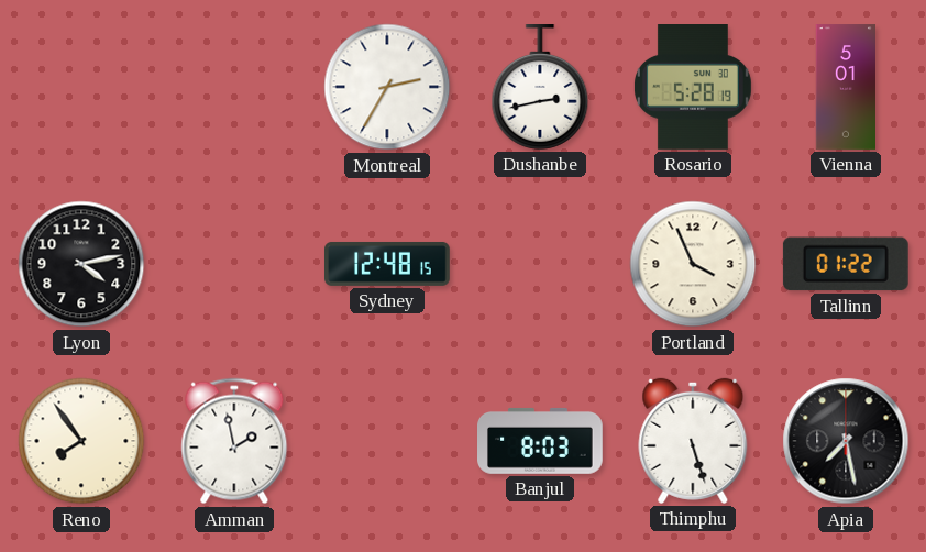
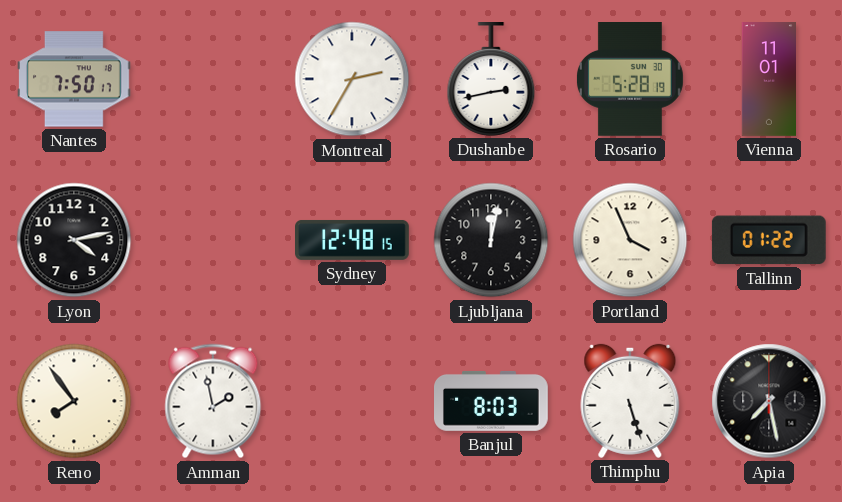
Nantes: none -> 7:50
Vienna: 5:01 -> 11:01
Ljubljana: none -> 12:02
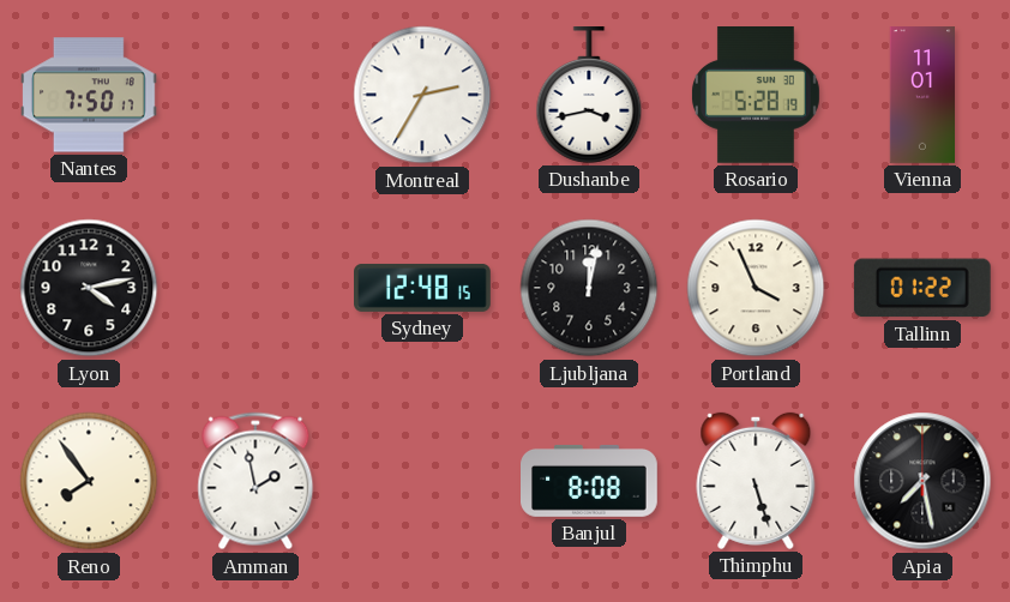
Dushanbe: 2:43 -> 3:43
Banjul: 8:03 -> 8:08
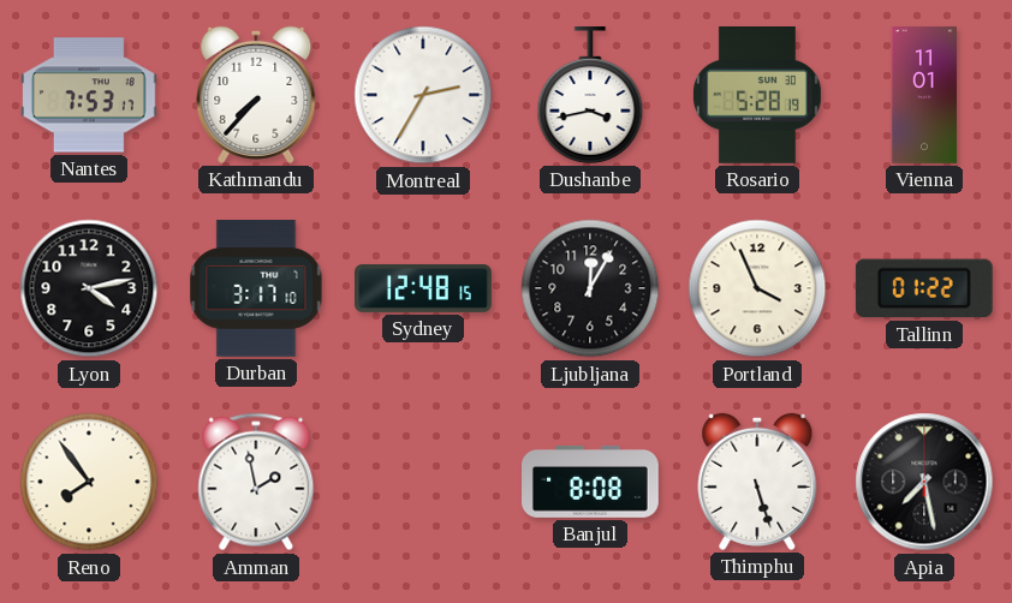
Nantes: 7:50 -> 7:53
Kathmandu: none -> 7:37
Durban: none -> 3:17
Ljubljana: 12:02 -> 12:05
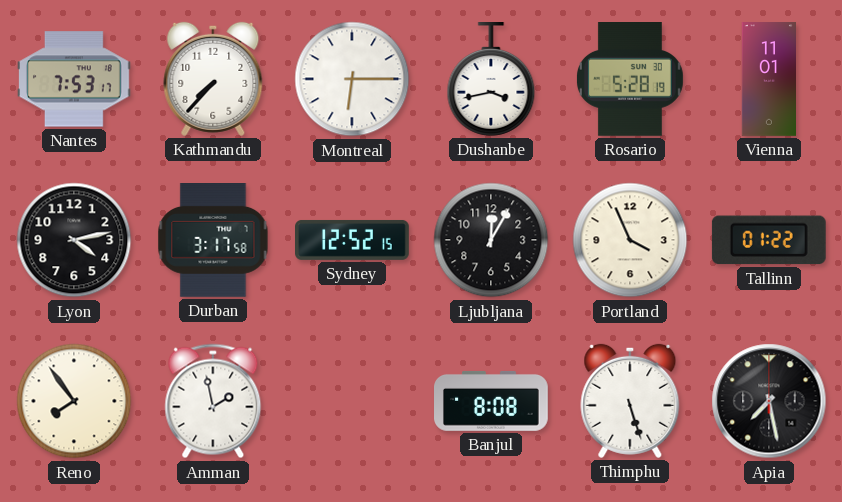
Montreal: 2:35 -> 6:15
Durban: 3:17:10 -> 3:17:58
Sydney: 12:48 -> 12:52
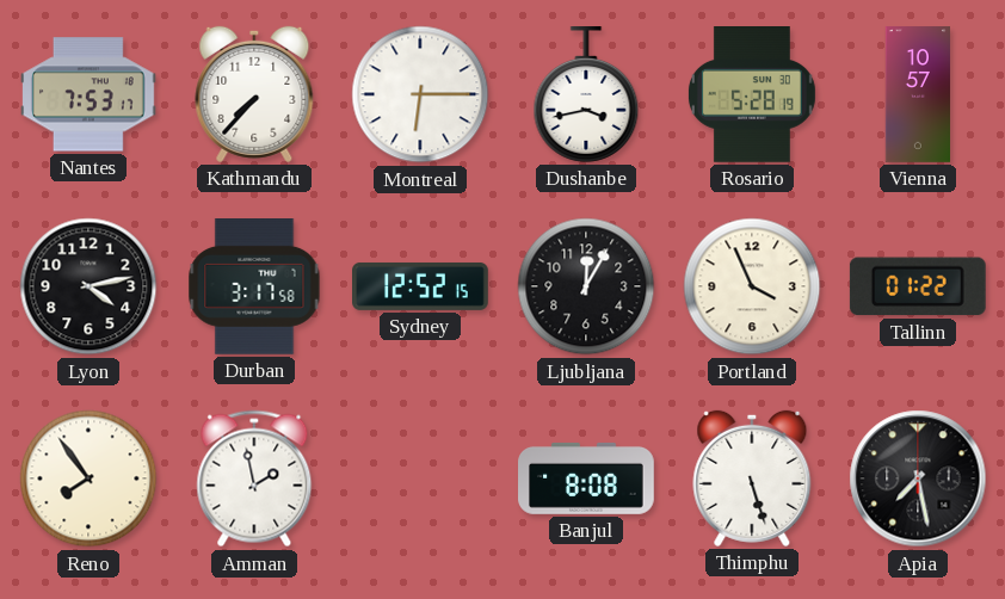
Vienna: 11:01 -> 10:57
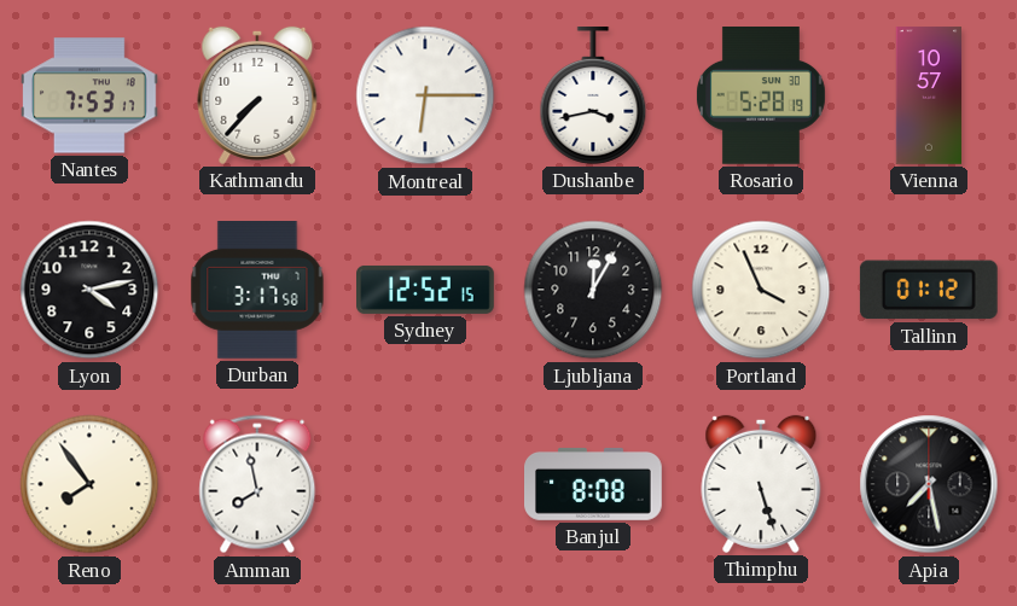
Tallinn: 01:22 -> 01:12
Amman: 1:58 -> 7:58
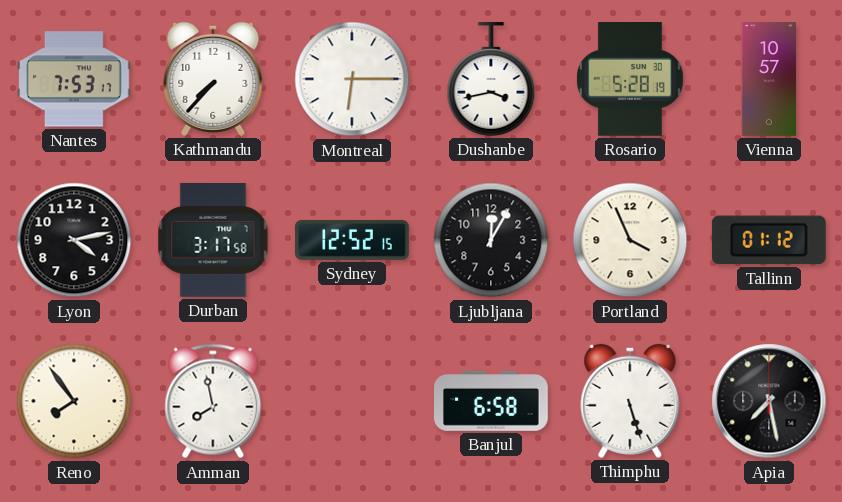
Banjul: 8:08 -> 6:58
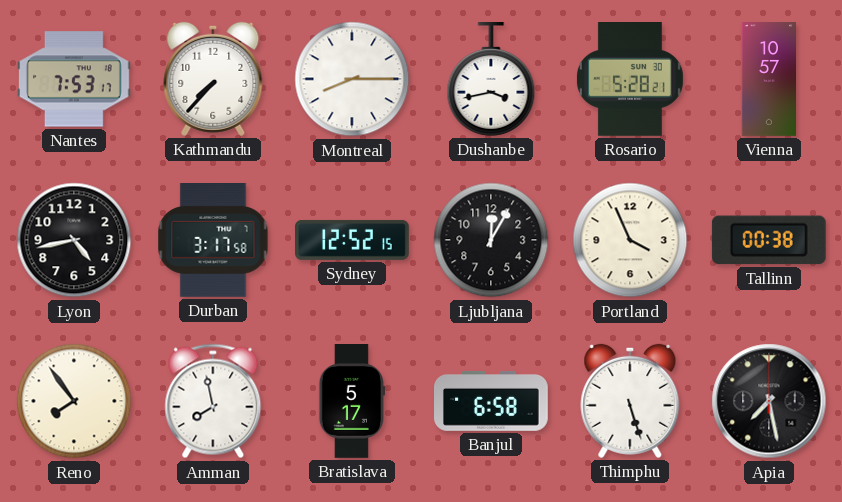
Montreal: 6:15 -> 8:15
Rosario: 5:28:19 -> 5:28:21
Lyon: 4:13 -> 4:43
Tallinn: 01:12 -> 00:38
Bratislava: none -> 5:17
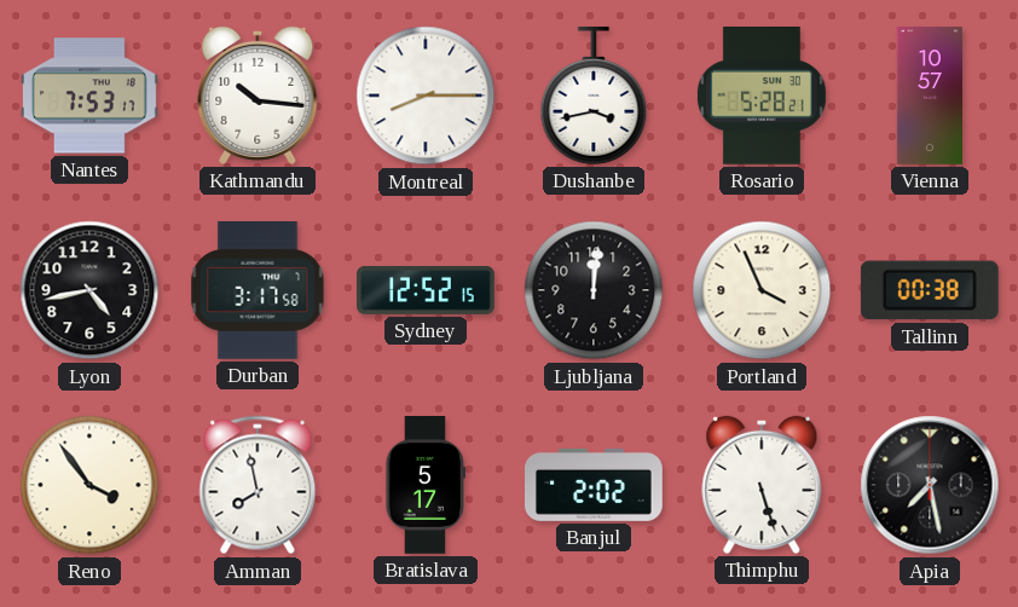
Kathmandu: 7:37 -> 10:16
Ljubljana: 12:05 -> 12:01
Reno: 7:54 -> 3:54
Banjul: 6:58 -> 2:02
